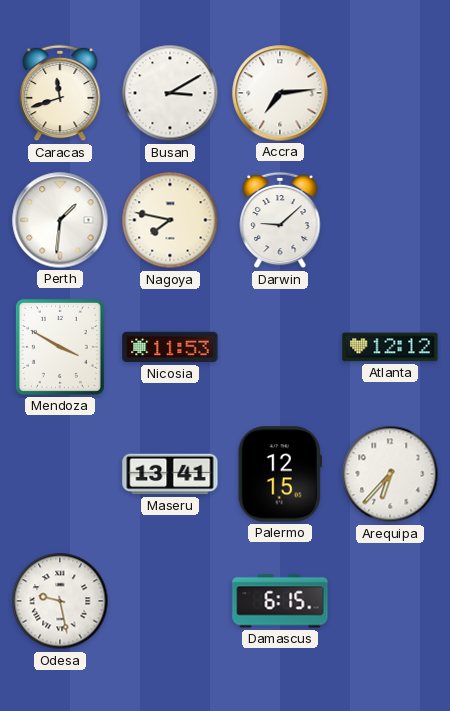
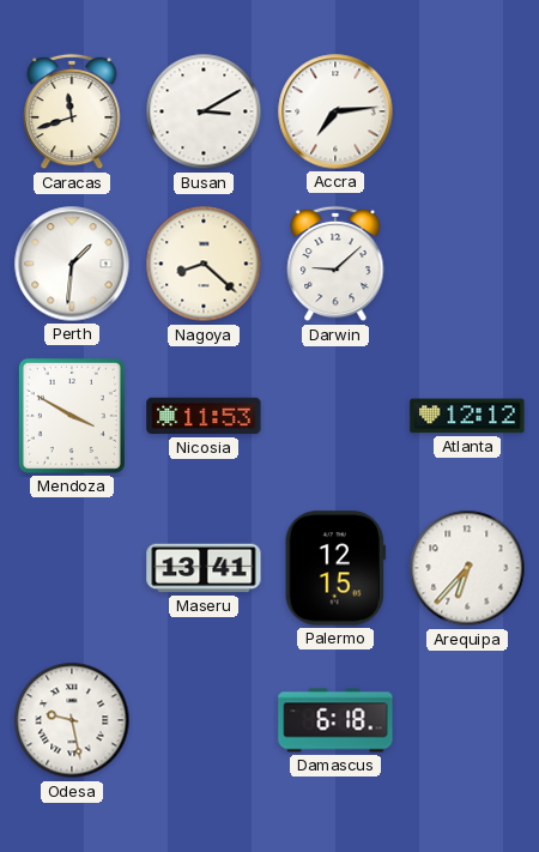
Nagoya: 7:47 -> 8:22
Damascus: 6:15 -> 6:18
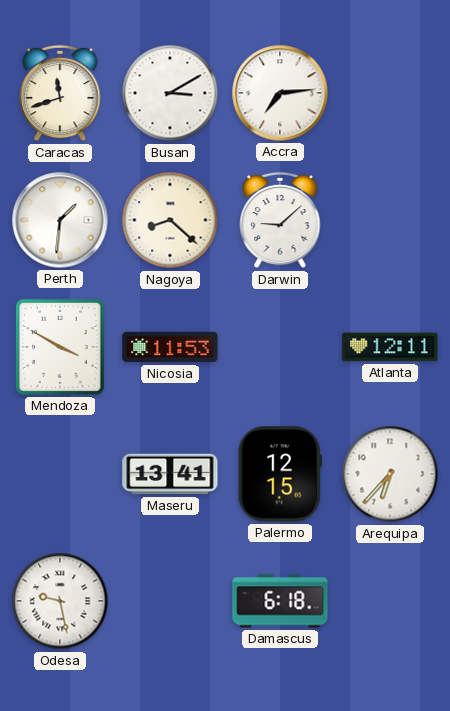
Atlanta: 12:12 -> 12:11
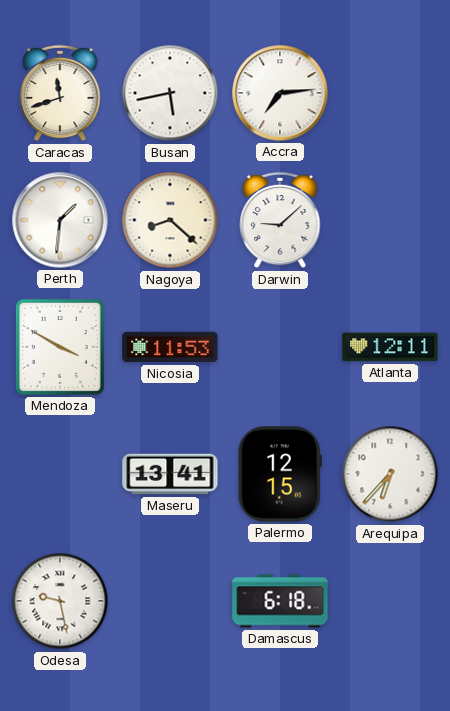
Busan: 3:10 -> 5:43
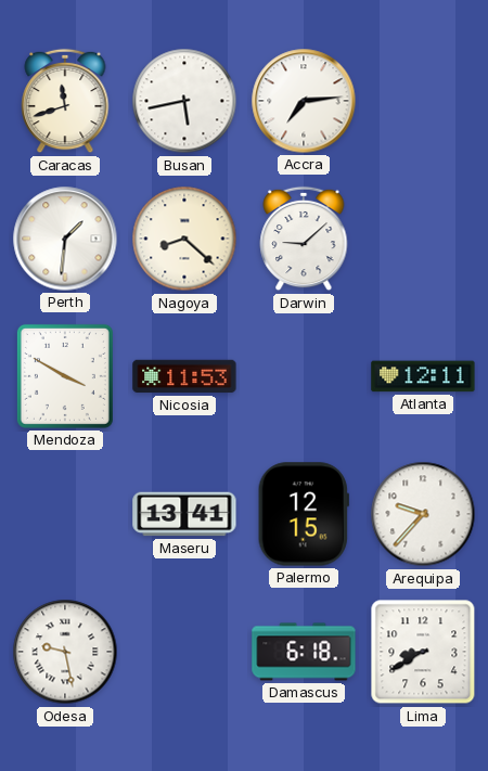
Arequipa: 6:37 -> 9:37
Lima: none -> 8:40
